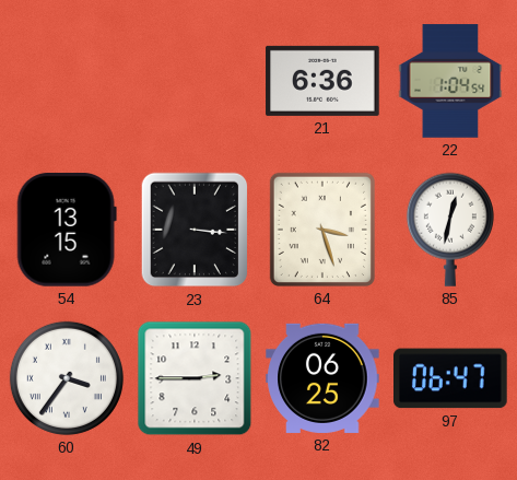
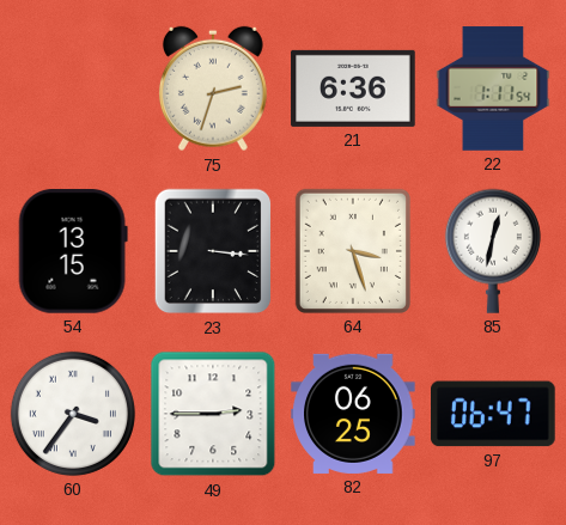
75: none -> 2:33
22: 1:04 -> 1:11
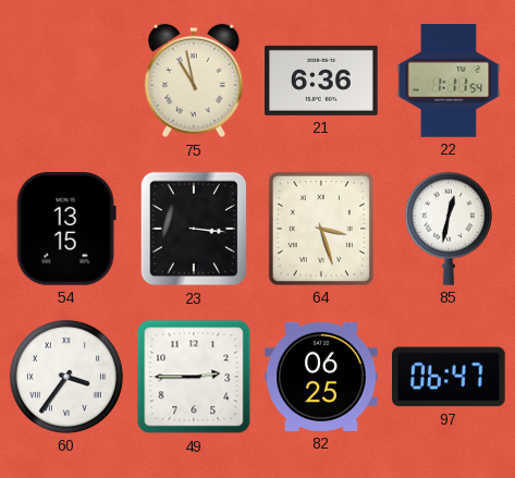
75: 2:33 -> 10:58
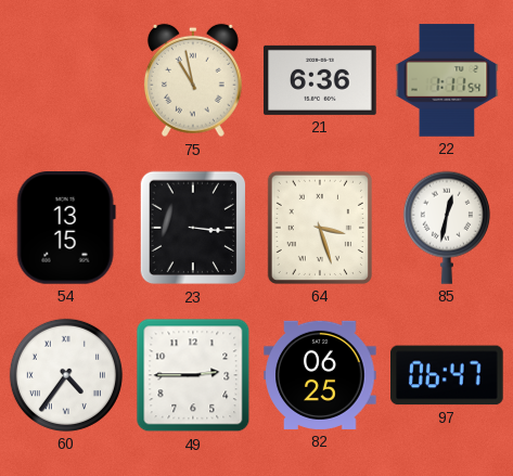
60: 3:36 -> 4:36
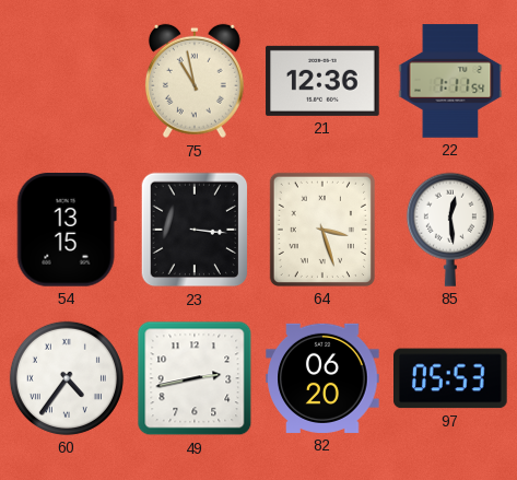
21: 6:36 -> 12:36
85: 12:32 -> 12:29
49: 2:45 -> 2:43
82: 06:25 -> 06:20
97: 06:47 -> 05:53
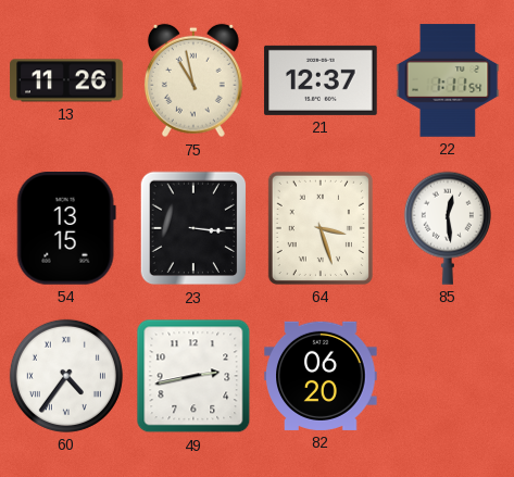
13: none -> 11:26
21: 12:36 -> 12:37
97: 05:53 -> none
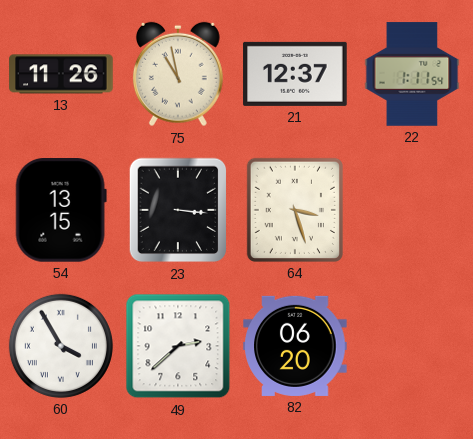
85: 12:29 -> none
60: 4:36 -> 3:55
49: 2:43 -> 2:38
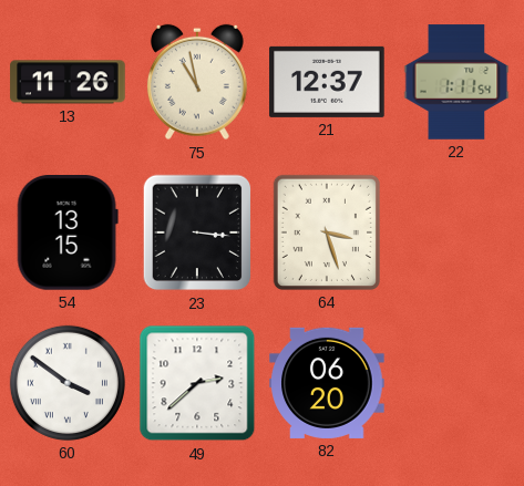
60: 3:55 -> 3:51
